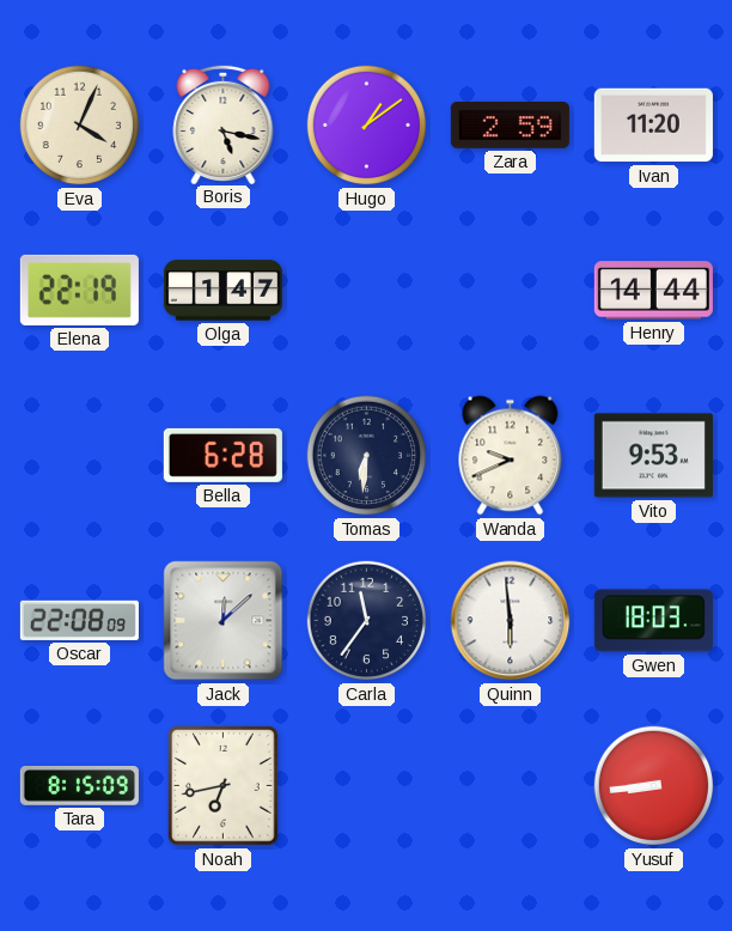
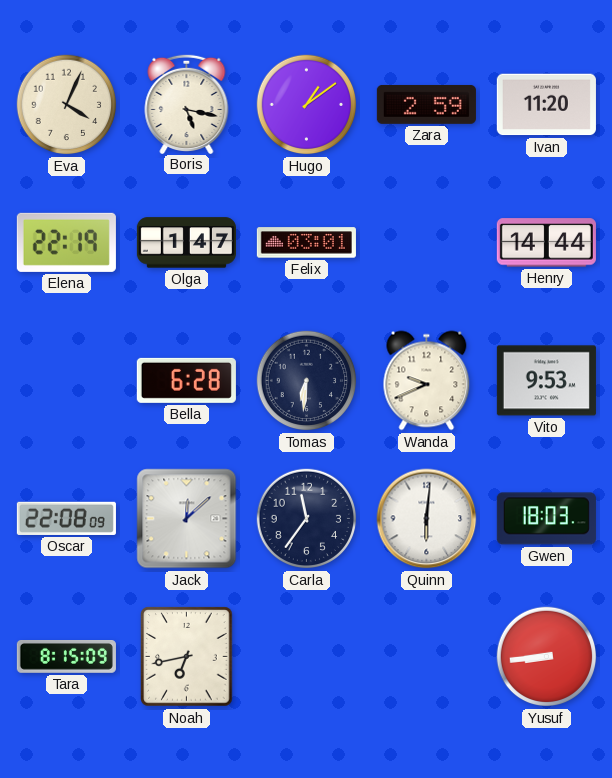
Felix: none -> 03:01
Quinn: 5:59 -> 6:01
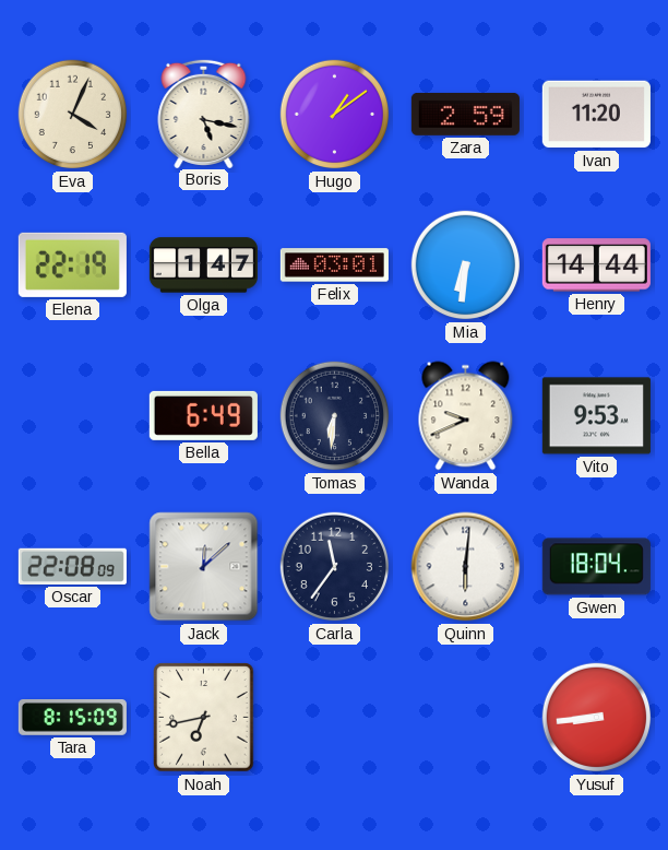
Mia: none -> 6:31
Bella: 6:28 -> 6:49
Gwen: 18:03 -> 18:04
